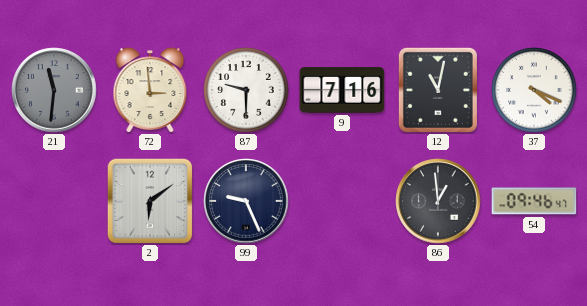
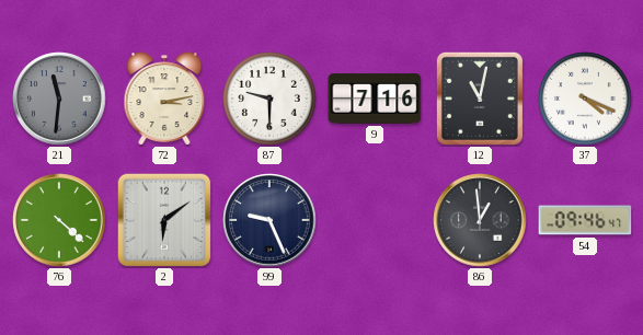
72: 2:59 -> 3:13
76: none -> 4:22
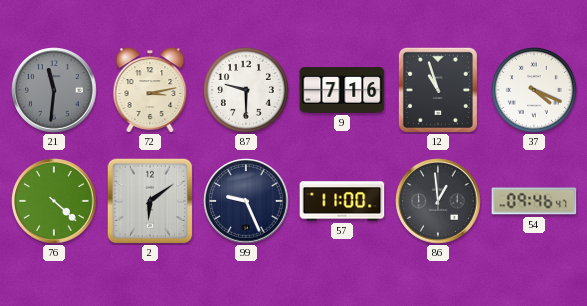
12: 11:02 -> 10:57
57: none -> 11:00
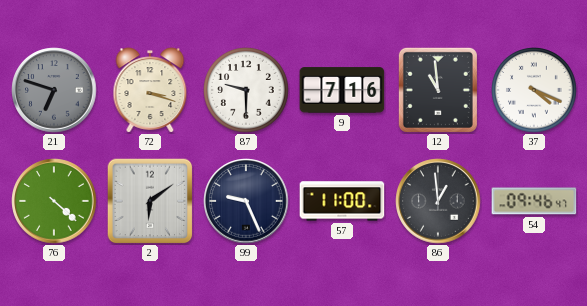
21: 11:31 -> 6:48
72: 3:13 -> 3:18
12: 10:57 -> 10:59
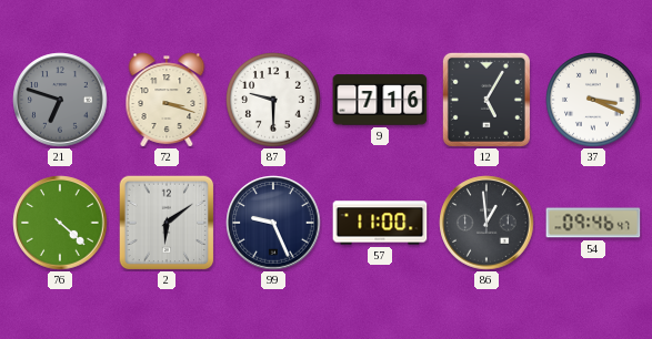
12: 10:59 -> 5:05
37: 4:19 -> 3:19
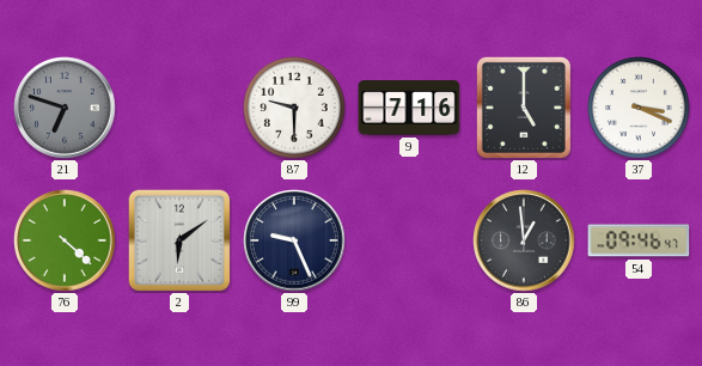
72: 3:18 -> none
12: 5:05 -> 5:00
57: 11:00 -> none
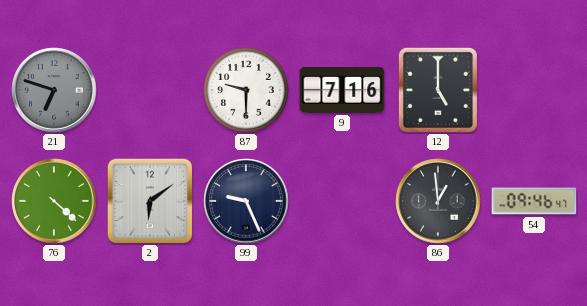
37: 3:19 -> none
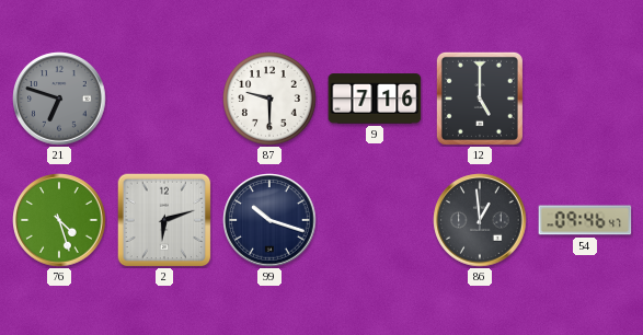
76: 4:22 -> 4:27
2: 6:09 -> 6:12
99: 9:26 -> 10:18
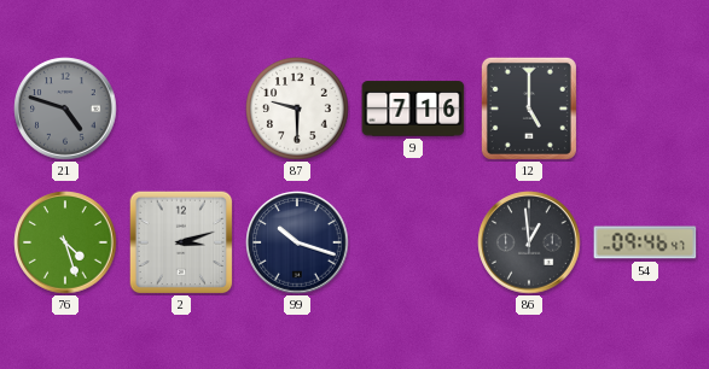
21: 6:48 -> 4:48
2: 6:12 -> 3:12
